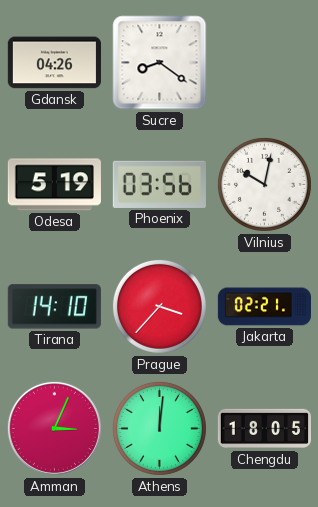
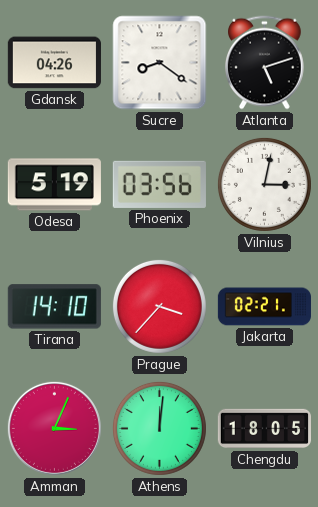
Atlanta: none -> 5:12
Vilnius: 10:02 -> 3:02
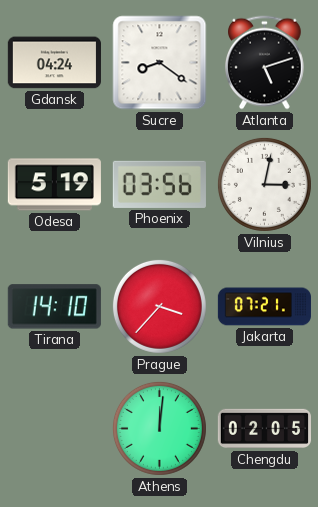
Gdansk: 04:26 -> 04:24
Jakarta: 02:21 -> 07:21
Amman: 3:04 -> none
Chengdu: 18:05 -> 02:05
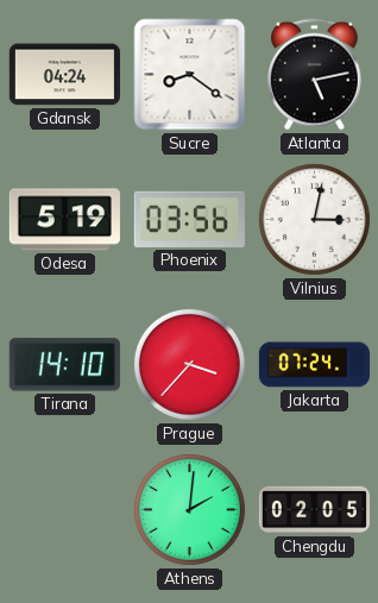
Atlanta: 5:12 -> 5:13
Jakarta: 07:21 -> 07:24
Athens: 12:01 -> 2:01
